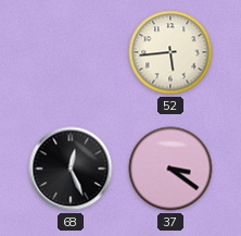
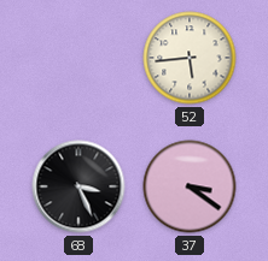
68: 12:26 -> 3:26
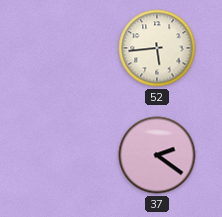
68: 3:26 -> none
37: 3:21 -> 2:21
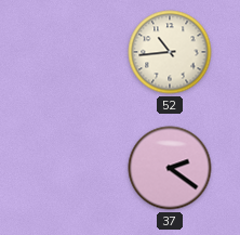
52: 5:44 -> 10:44
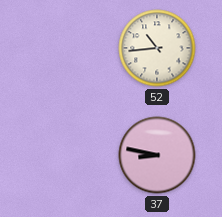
37: 2:21 -> 8:47
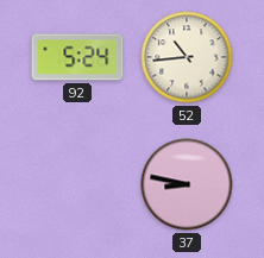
92: none -> 5:24
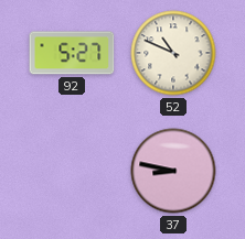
92: 5:24 -> 5:27
52: 10:44 -> 10:49
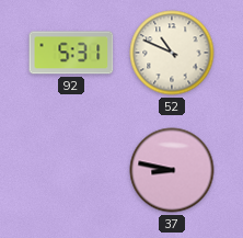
92: 5:27 -> 5:31
